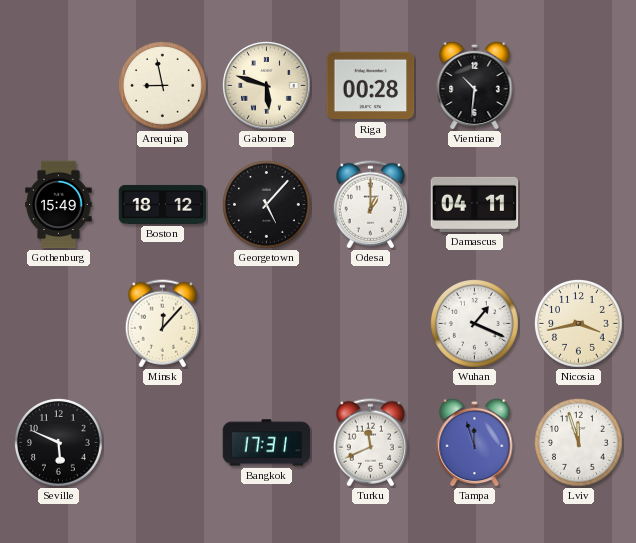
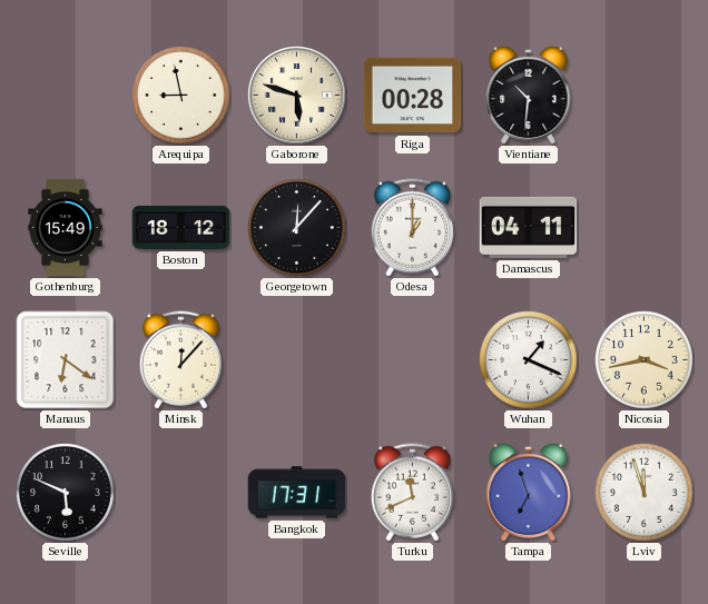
Georgetown: 5:07 -> 12:07
Manaus: none -> 6:21
Tampa: 11:57 -> 6:57
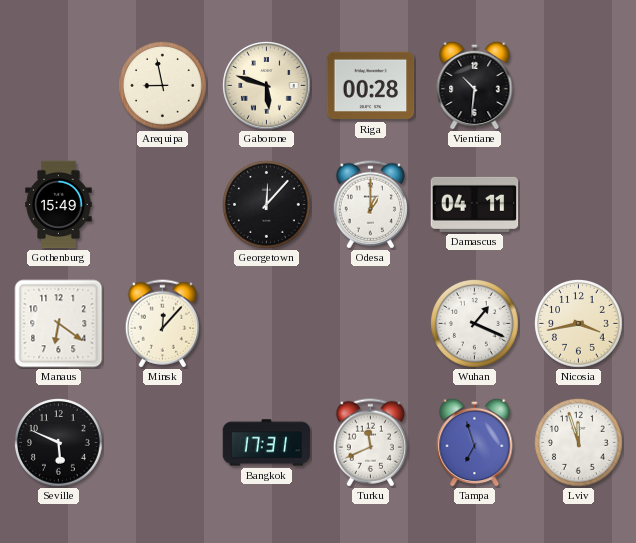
Boston: 18:12 -> none
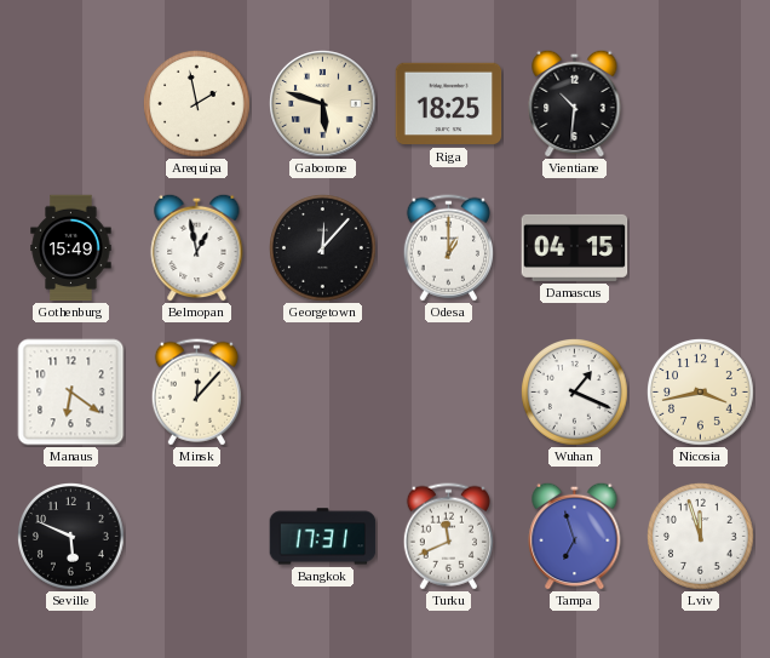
Arequipa: 8:58 -> 1:58
Riga: 00:28 -> 18:25
Belmopan: none -> 12:58
Damascus: 04:11 -> 04:15
